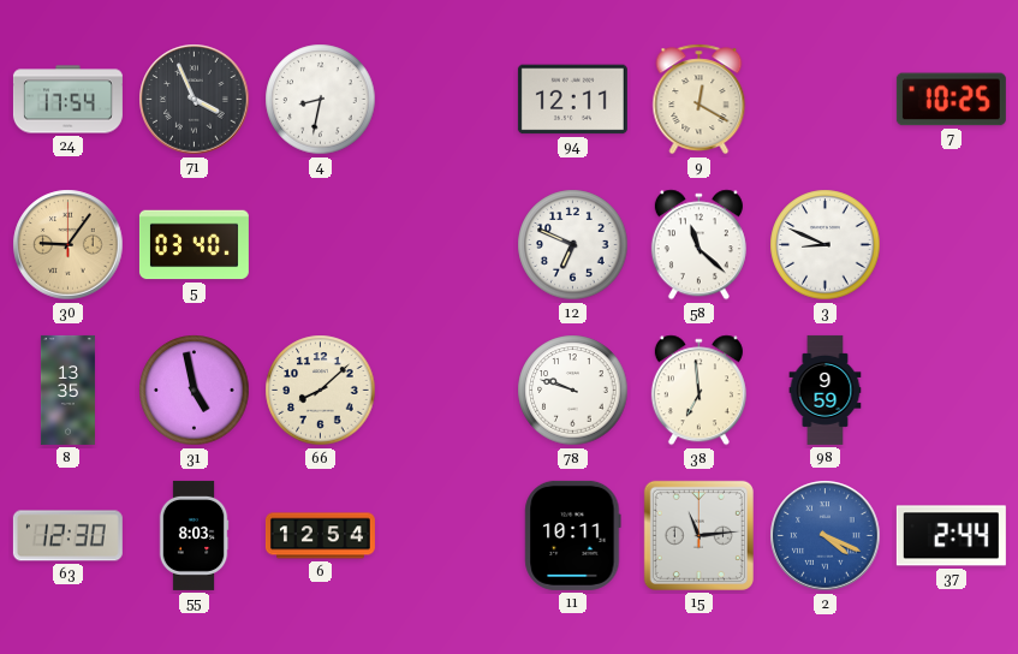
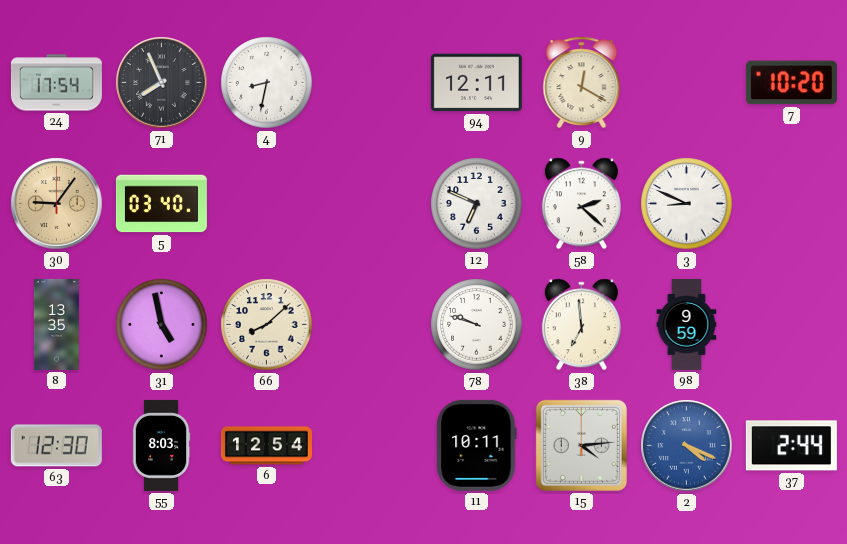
71: 3:56 -> 7:56
7: 10:25 -> 10:20
58: 11:22 -> 2:22
15: 11:14 -> 4:14
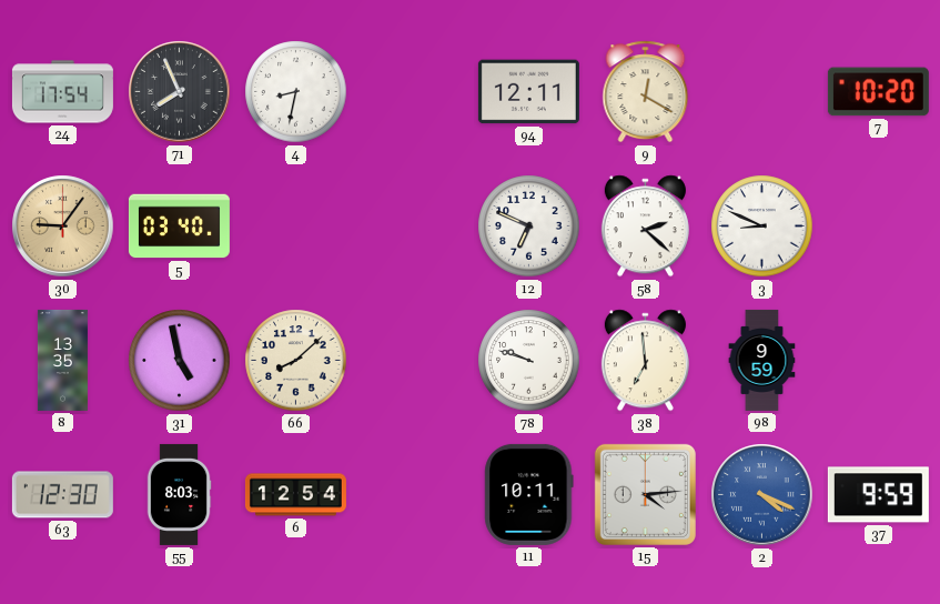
37: 2:44 -> 9:59
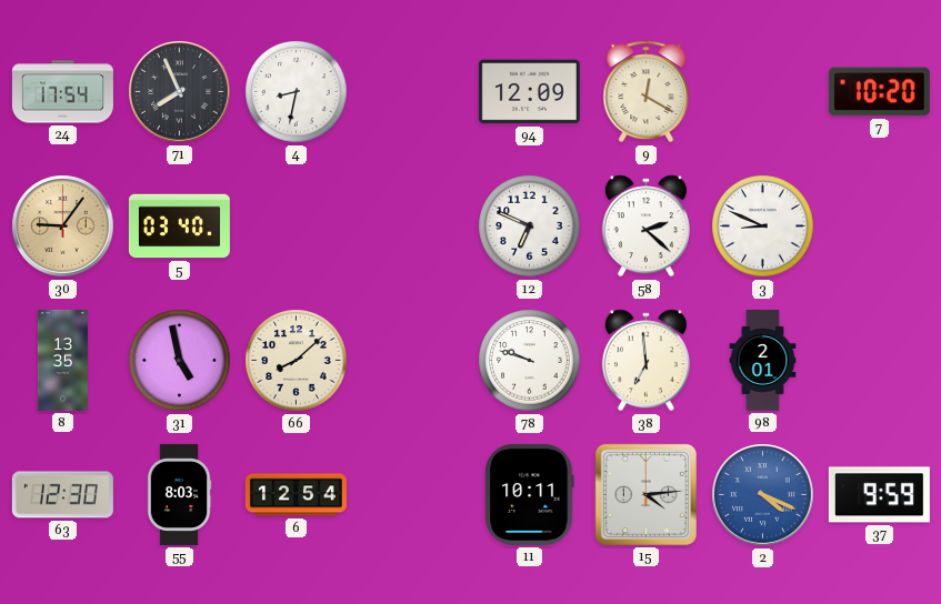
94: 12:11 -> 12:09
98: 9:59 -> 2:01
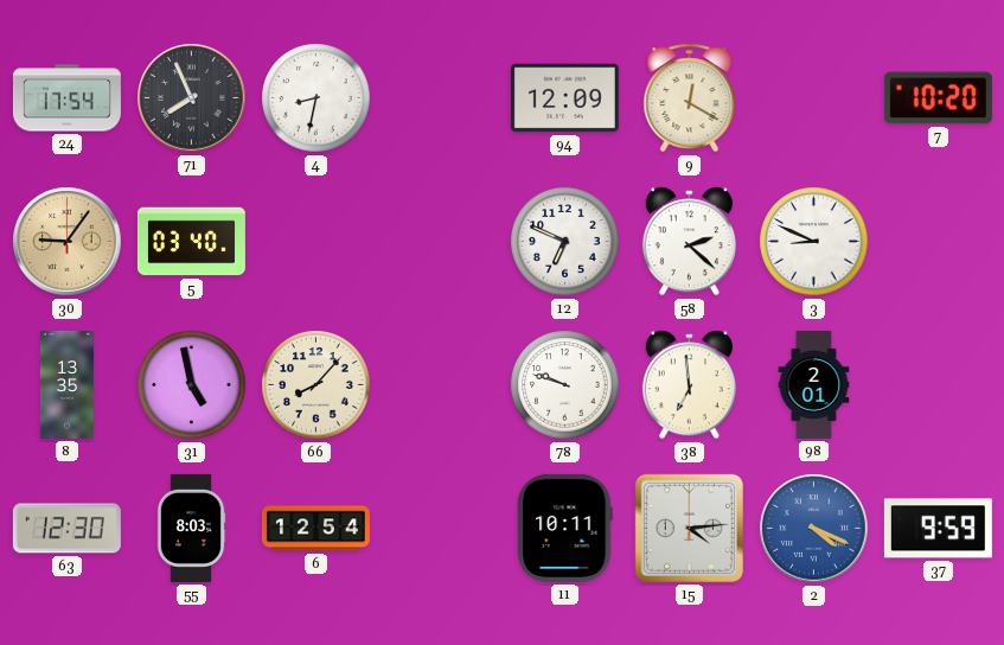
66: 8:08 -> 8:07
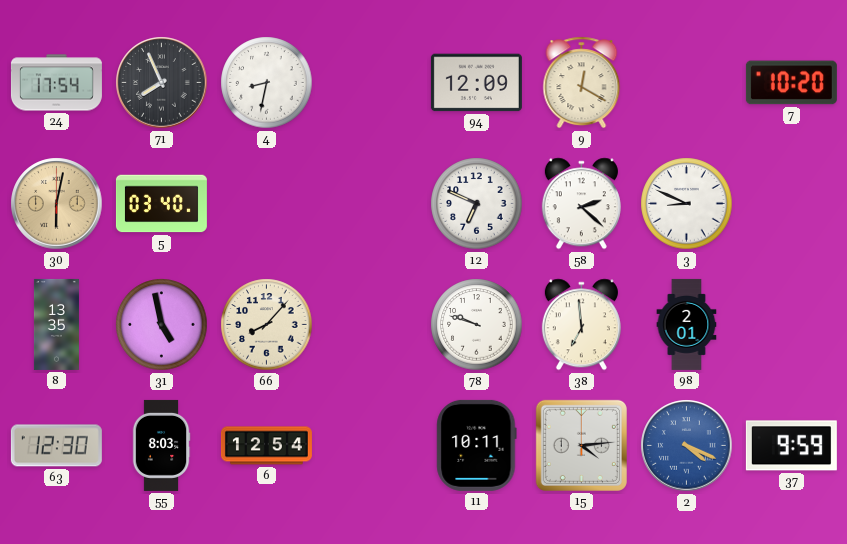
30: 9:06 -> 6:02
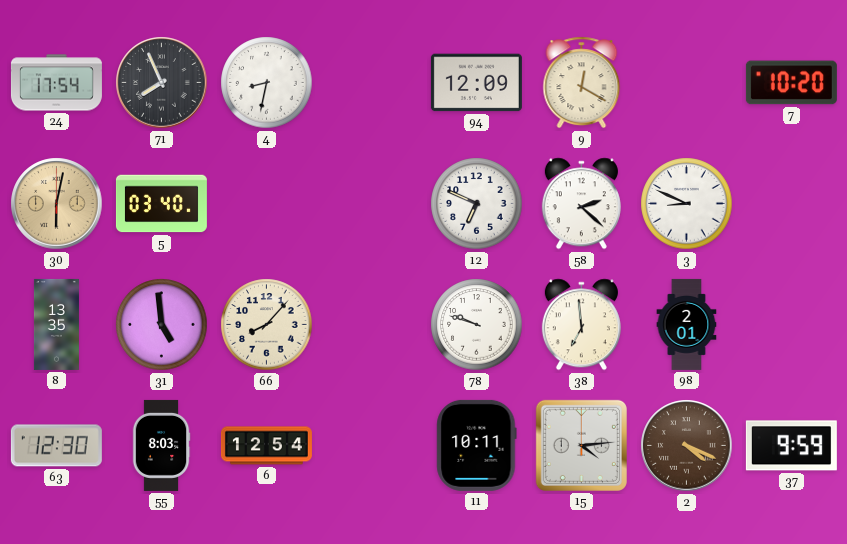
31: 4:58 -> 4:59
2 dial: blue -> brown
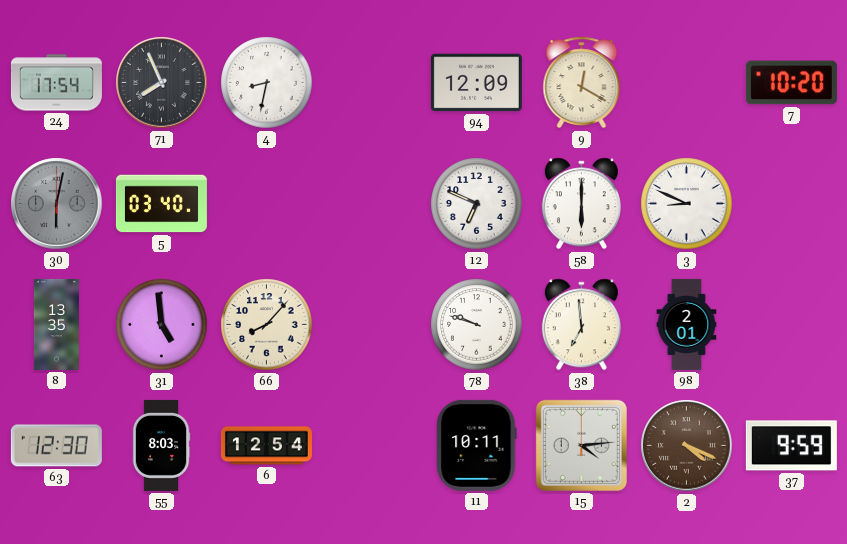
30 dial: champagne -> grey
58: 2:22 -> 6:00
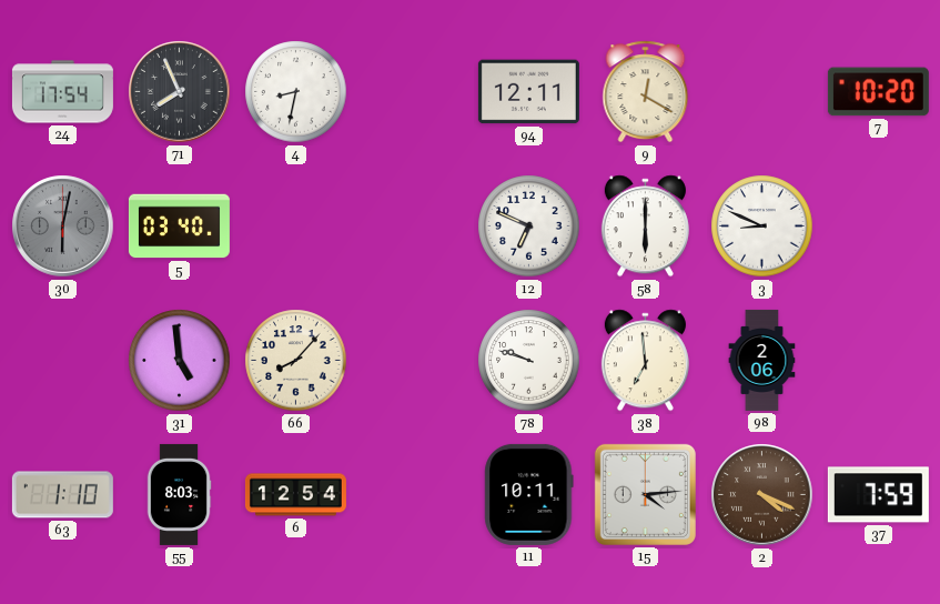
94: 12:09 -> 12:11
8: 13:35 -> none
98: 2:01 -> 2:06
63: 12:30 -> 1:10
37: 9:59 -> 7:59
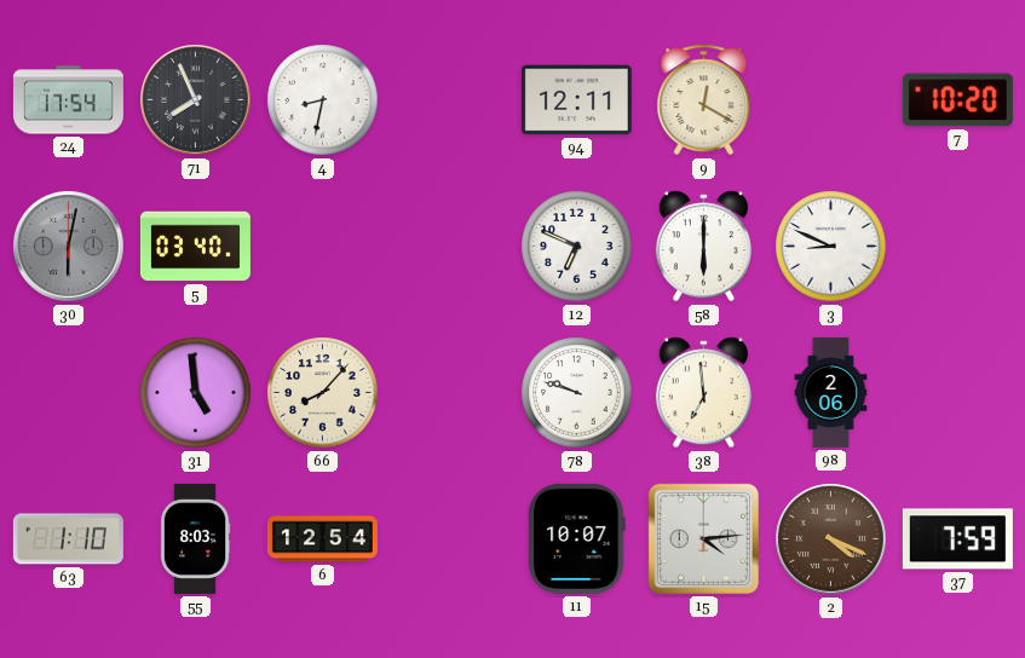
11: 10:11 -> 10:07
